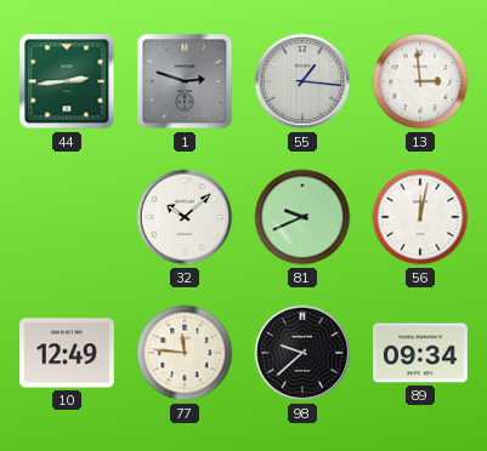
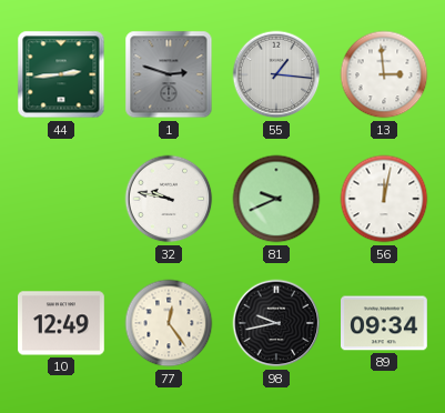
32: 10:08 -> 9:47
77: 11:46 -> 12:24
98: 9:38 -> 9:43
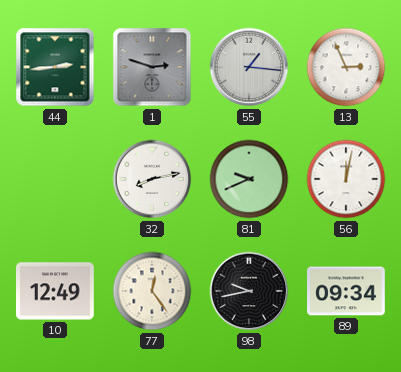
13: 2:59 -> 2:56
32: 9:47 -> 8:13
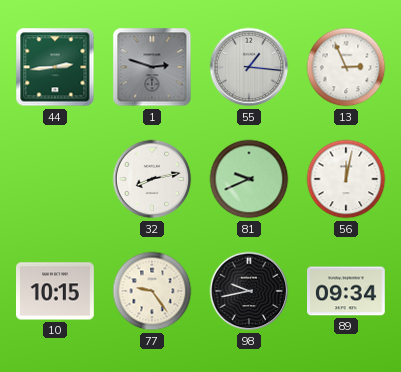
10: 12:49 -> 10:15
77: 12:24 -> 9:24
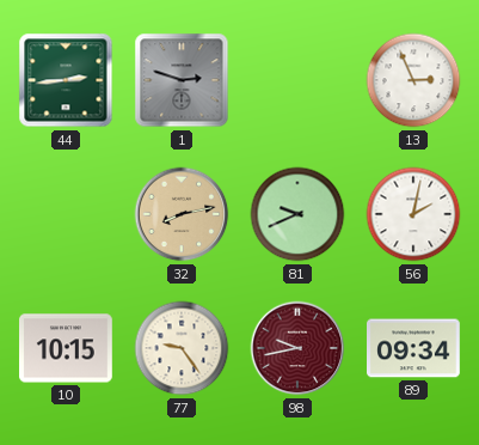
55: 1:16 -> none
32 dial: white -> champagne
56: 12:02 -> 2:02
98 dial: black -> burgundy
